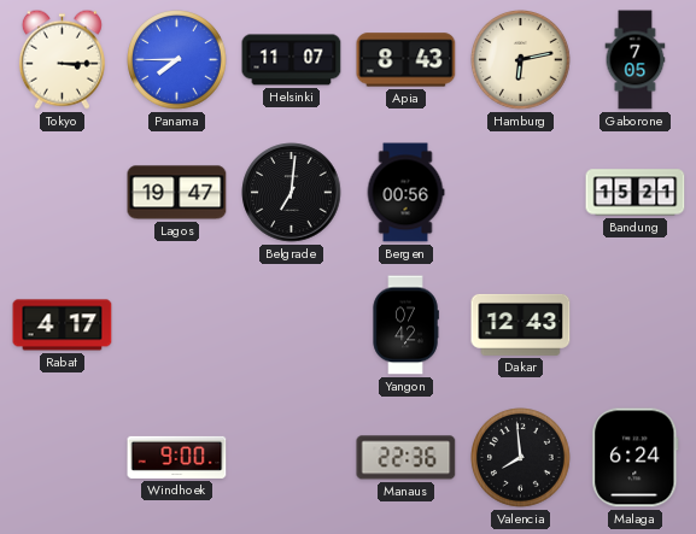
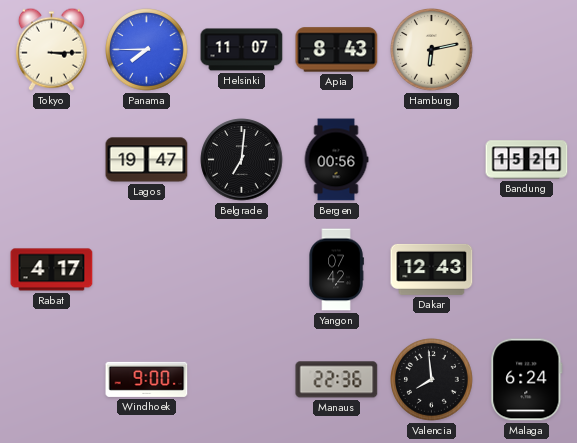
Gaborone: 7:05 -> none
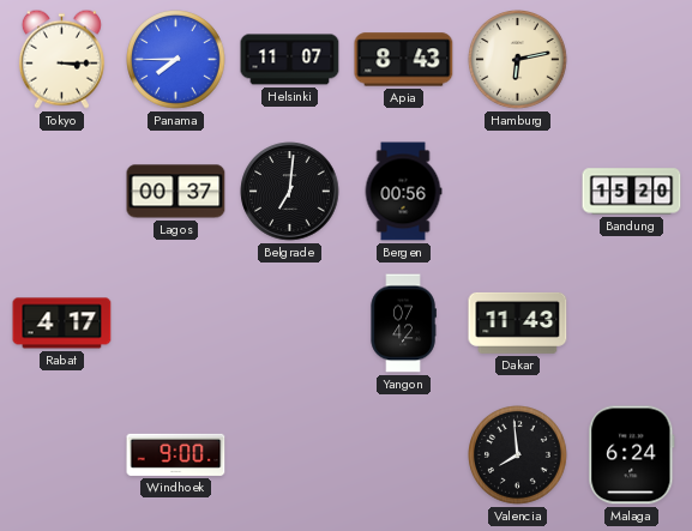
Lagos: 19:47 -> 00:37
Bandung: 15:21 -> 15:20
Dakar: 12:43 -> 11:43
Manaus: 22:36 -> none
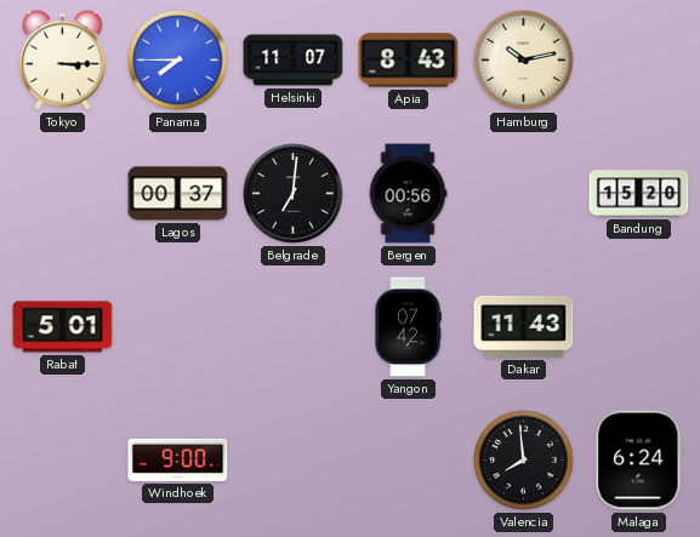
Hamburg: 6:13 -> 10:13
Rabat: 4:17 -> 5:01
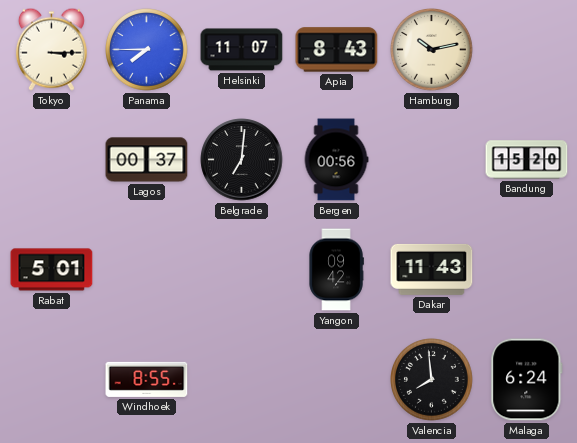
Yangon: 07:42 -> 09:42
Windhoek: 9:00 -> 8:55
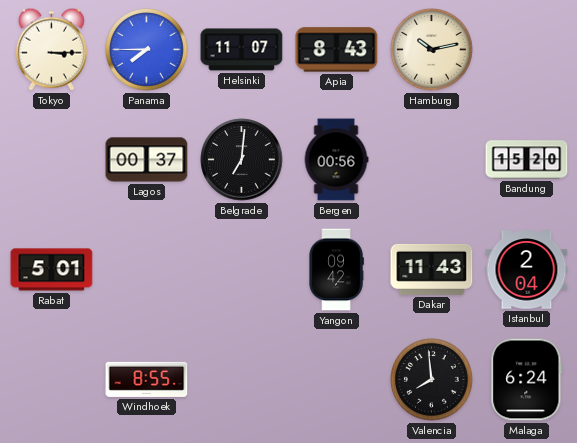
Istanbul: none -> 2:04
